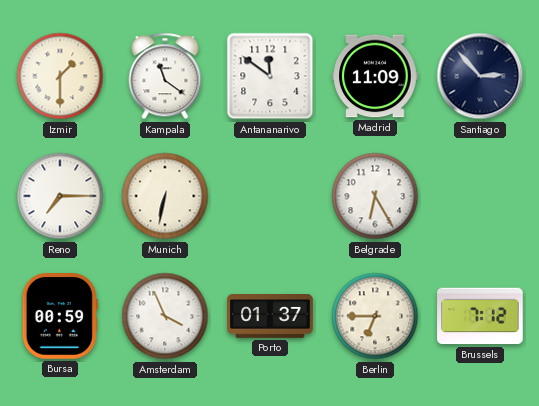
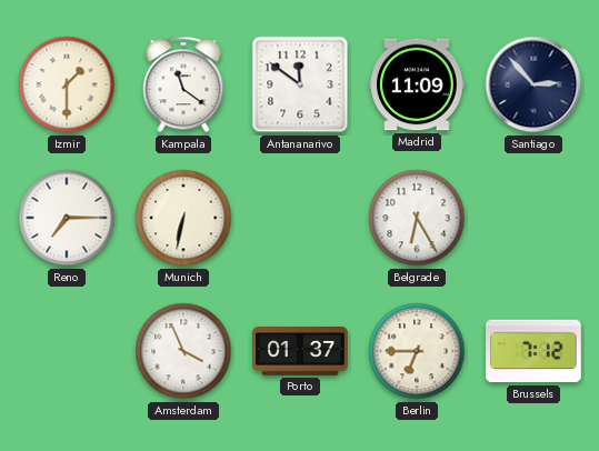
Bursa: 00:59 -> none
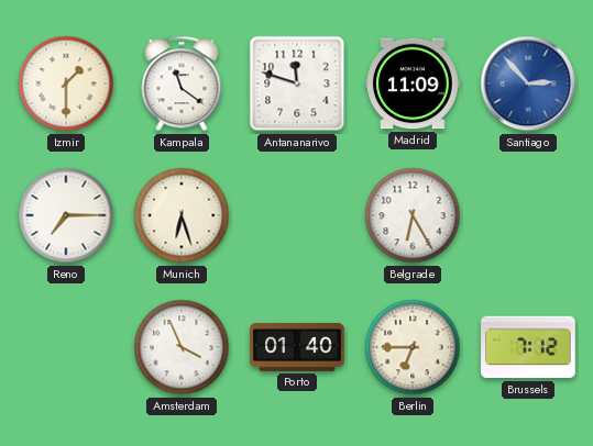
Antananarivo: 11:51 -> 11:48
Santiago dial: navy -> blue
Munich: 6:32 -> 6:27
Porto: 01:37 -> 01:40
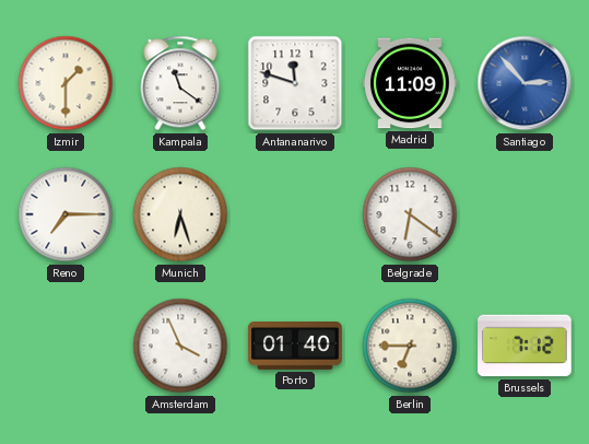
Belgrade: 6:25 -> 6:21
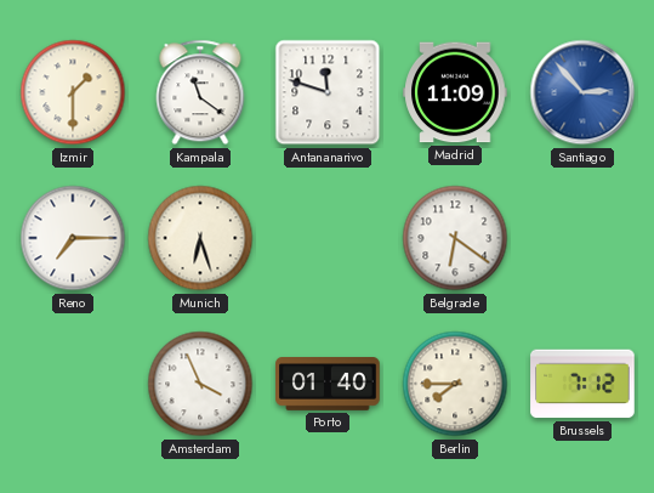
Berlin: 6:45 -> 7:45
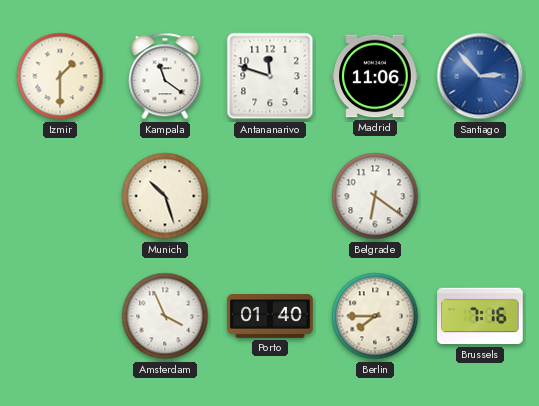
Madrid: 11:09 -> 11:06
Reno: 7:15 -> none
Munich: 6:27 -> 10:27
Brussels: 7:12 -> 7:16
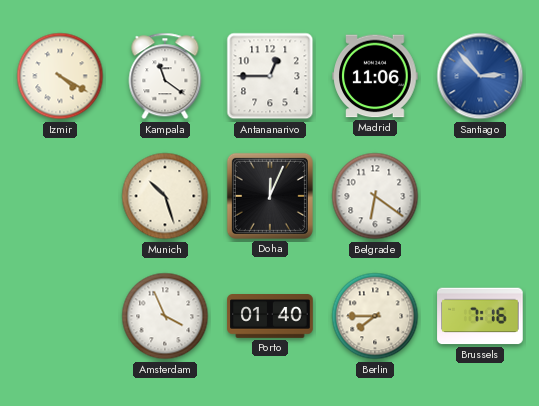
Izmir: 1:30 -> 4:20
Antananarivo: 11:48 -> 12:45
Doha: none -> 12:04
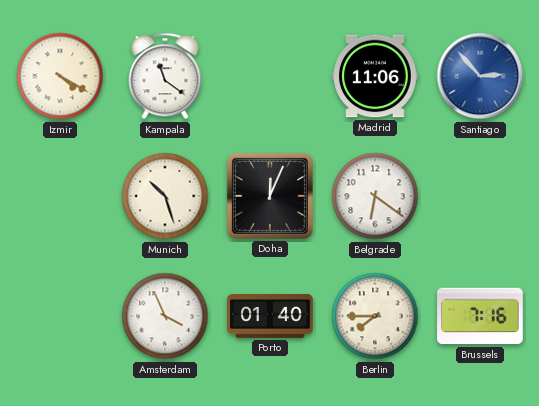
Antananarivo: 12:45 -> none
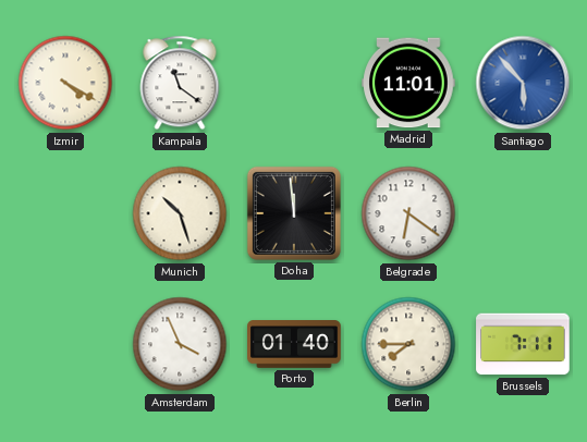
Madrid: 11:06 -> 11:01
Santiago: 2:53 -> 5:53
Doha: 12:04 -> 11:59
Brussels: 7:16 -> 7:11
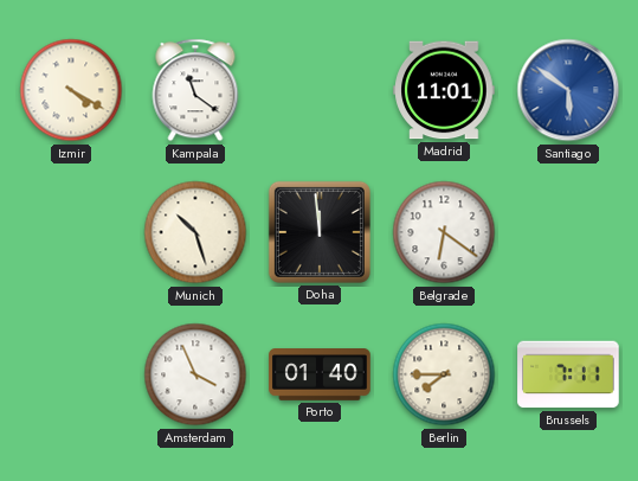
Santiago: 5:53 -> 5:51
